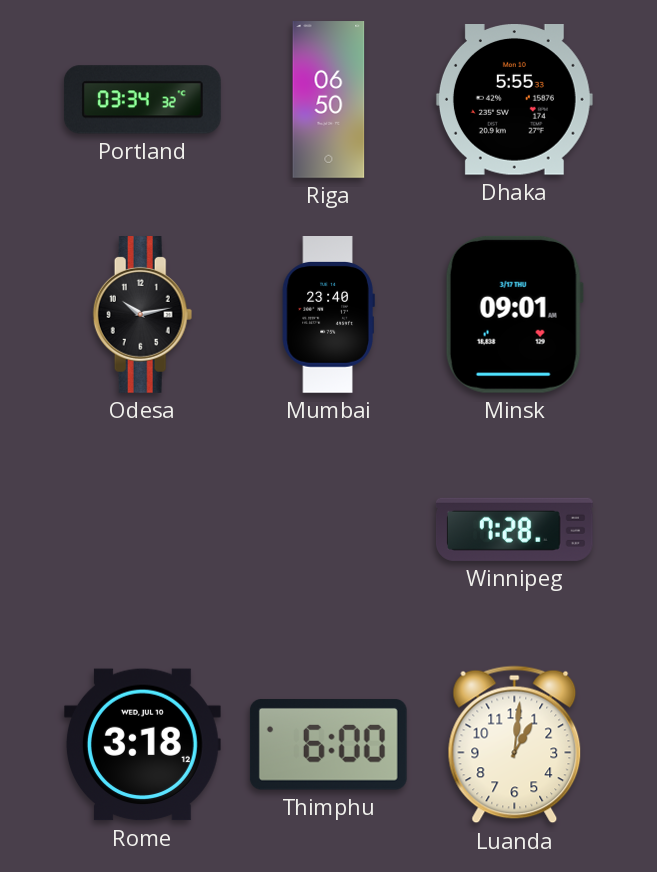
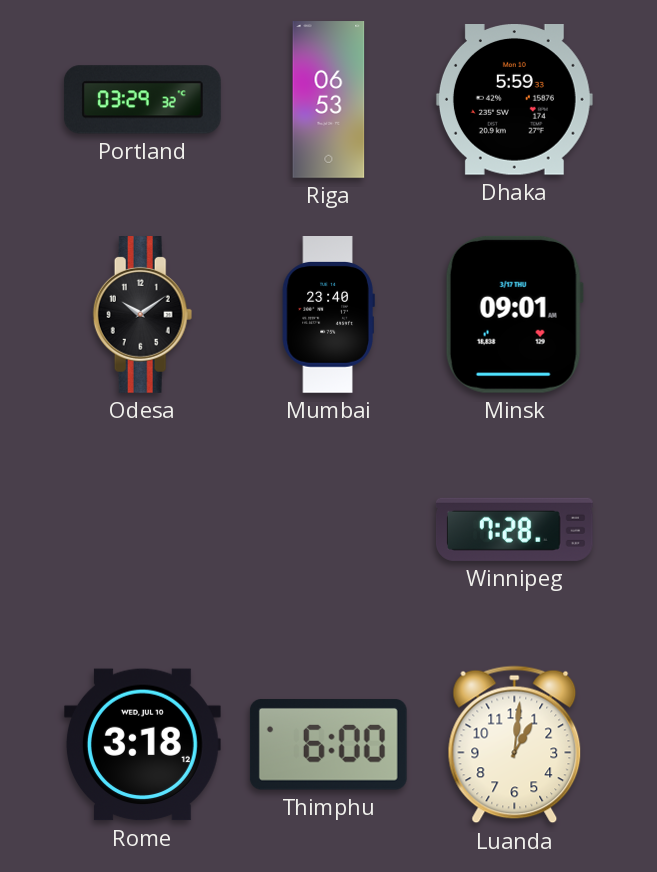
Portland: 03:34 -> 03:29
Riga: 06:50 -> 06:53
Dhaka: 5:55 -> 5:59
Odesa: 10:13 -> 10:09
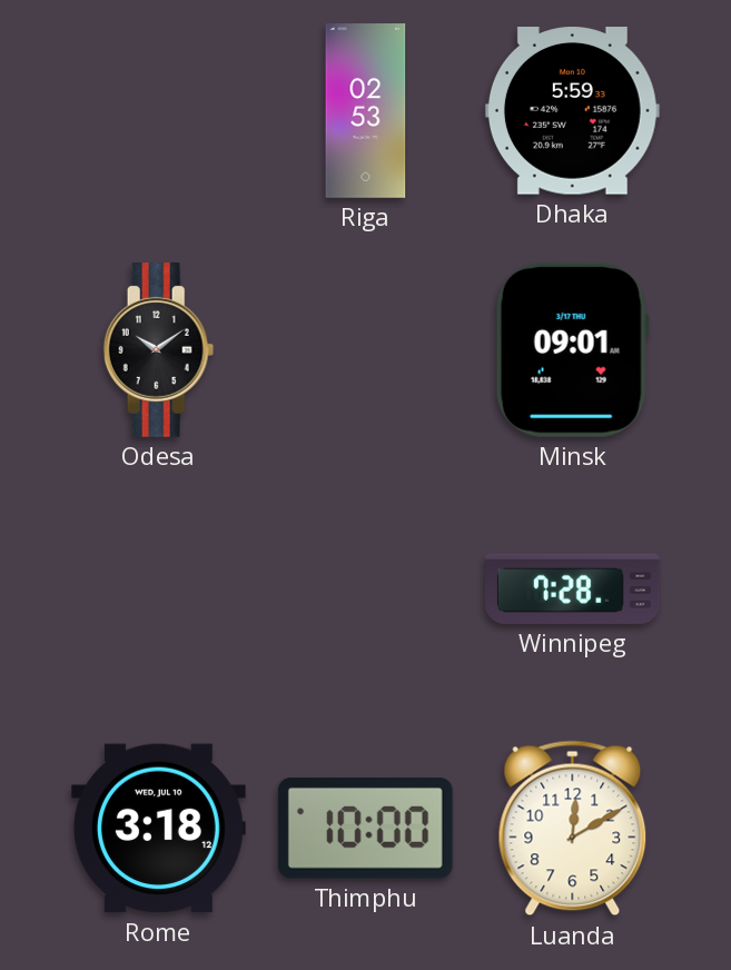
Portland: 03:29 -> none
Riga: 06:53 -> 02:53
Mumbai: 23:40 -> none
Thimphu: 6:00 -> 10:00
Luanda: 1:01 -> 12:10
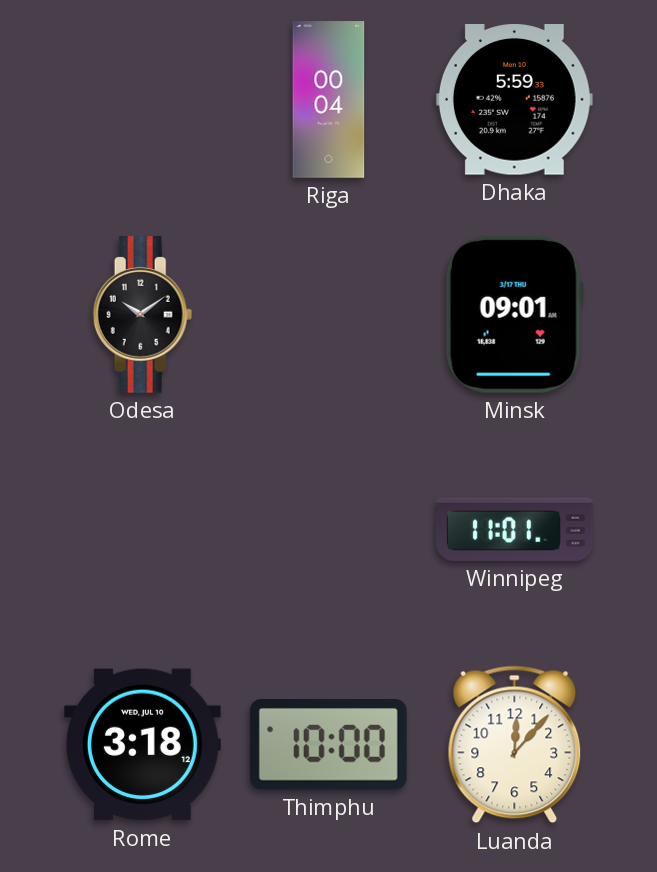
Riga: 02:53 -> 00:04
Winnipeg: 7:28 -> 11:01
Luanda: 12:10 -> 12:07
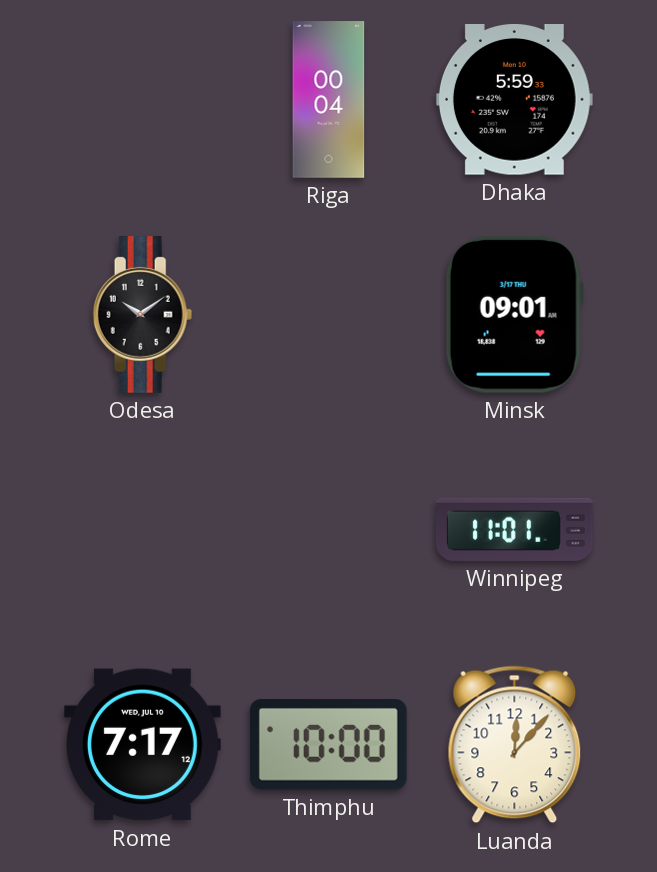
Rome: 3:18 -> 7:17
